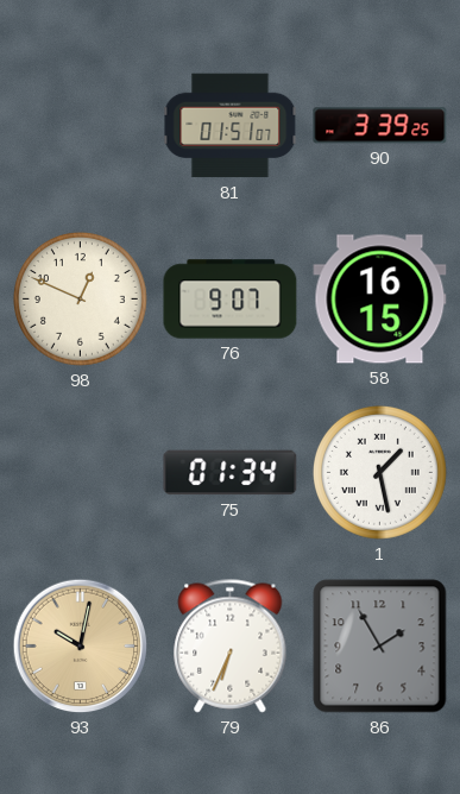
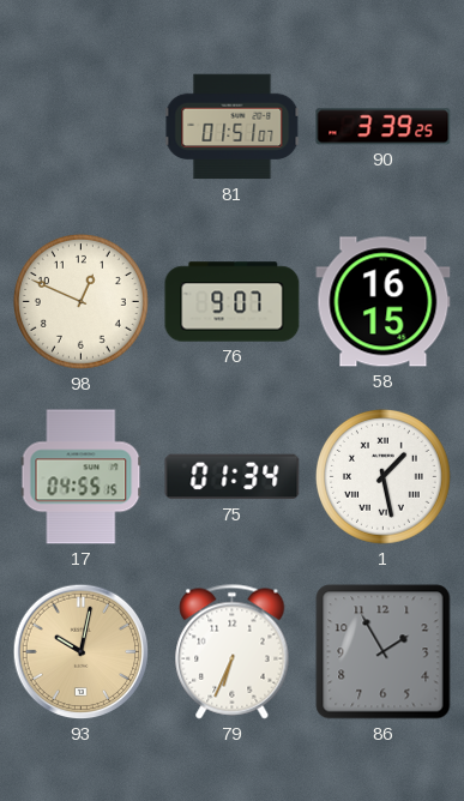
17: none -> 04:55
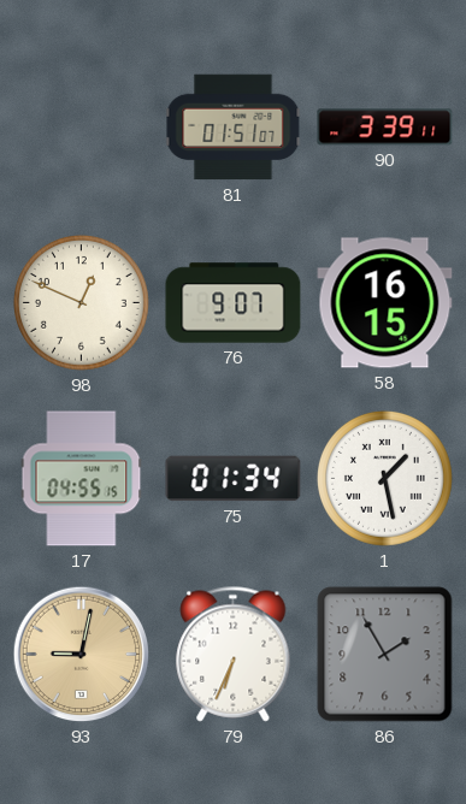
90: 3:39:25 -> 3:39:11
93: 10:02 -> 9:02
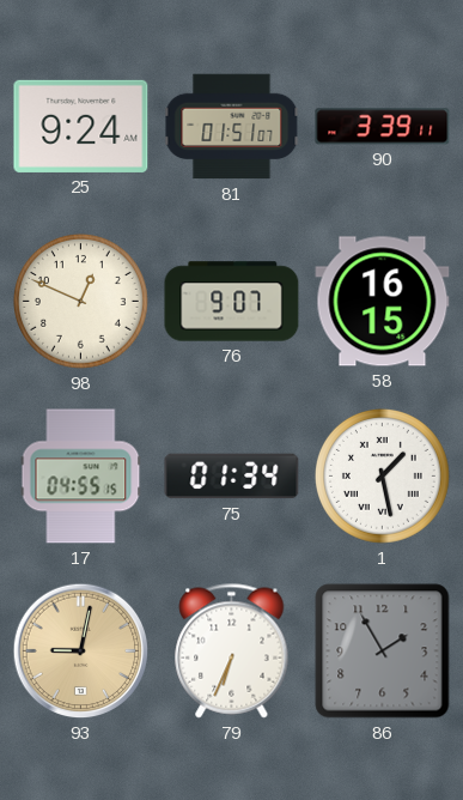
25: none -> 9:24
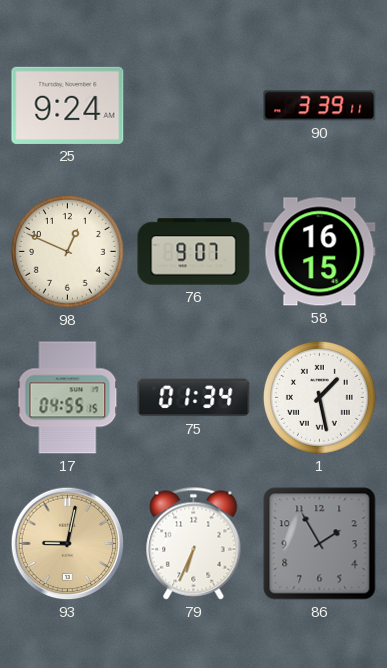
81: 01:51 -> none
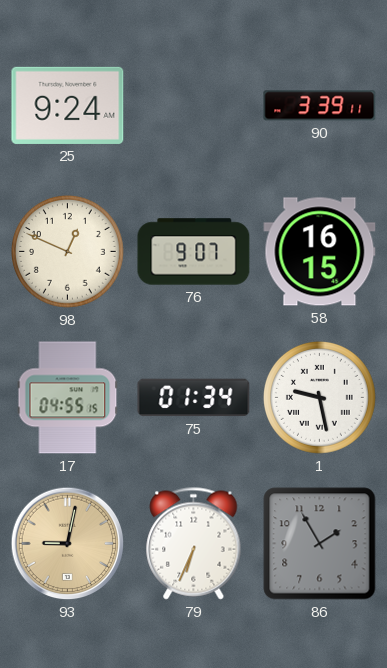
1: 1:28 -> 9:28
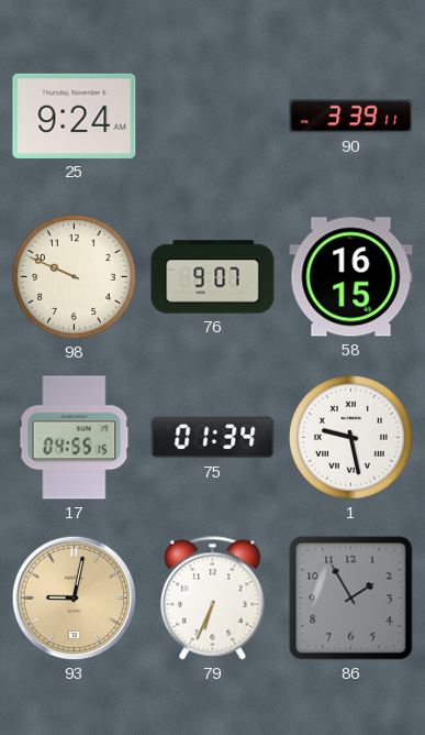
98: 12:49 -> 9:49
